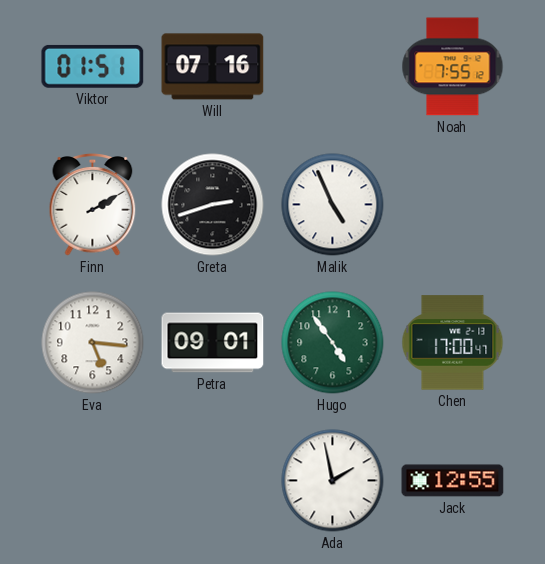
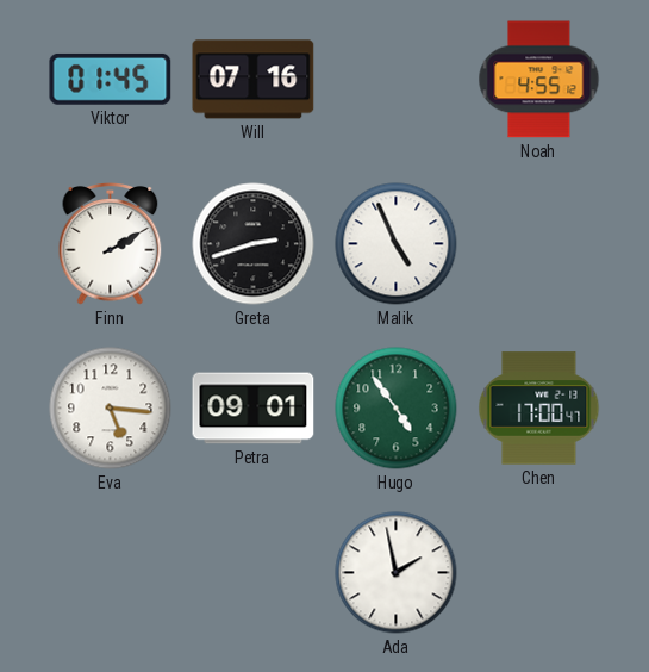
Viktor: 01:51 -> 01:45
Noah: 7:55 -> 4:55
Jack: 12:55 -> none
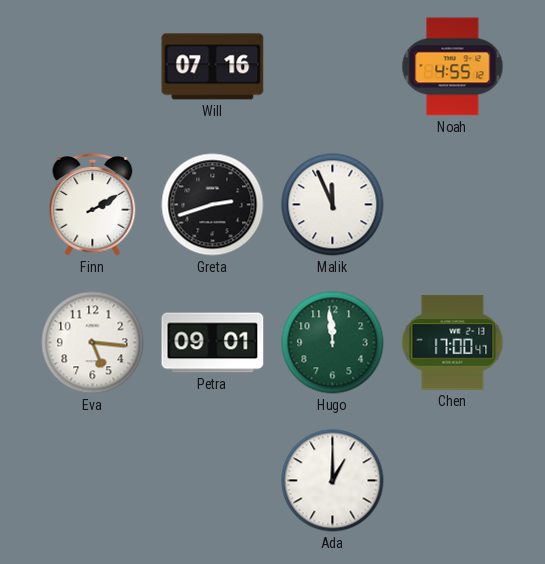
Viktor: 01:45 -> none
Malik: 4:56 -> 11:56
Hugo: 4:54 -> 11:59
Ada: 1:58 -> 1:00
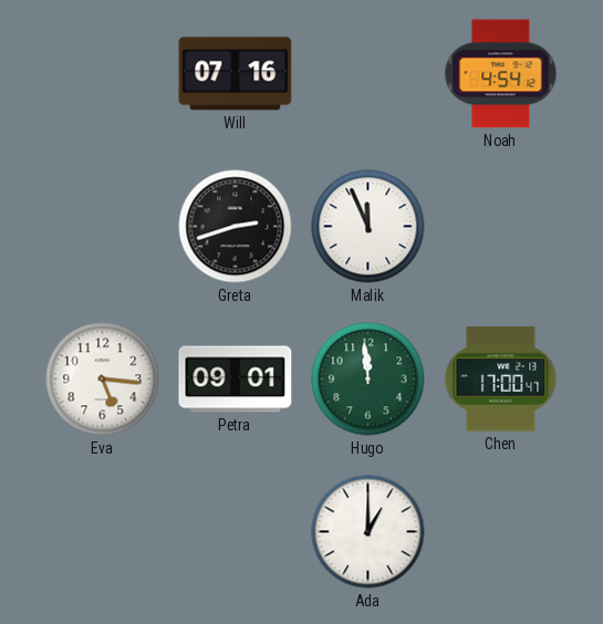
Noah: 4:55 -> 4:54
Finn: 2:10 -> none
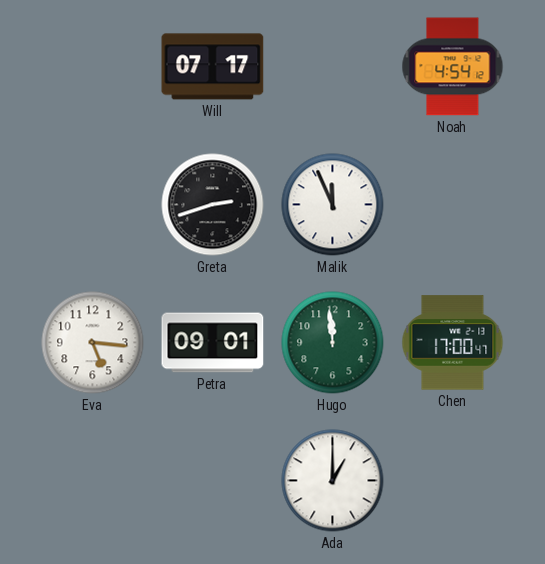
Will: 07:16 -> 07:17
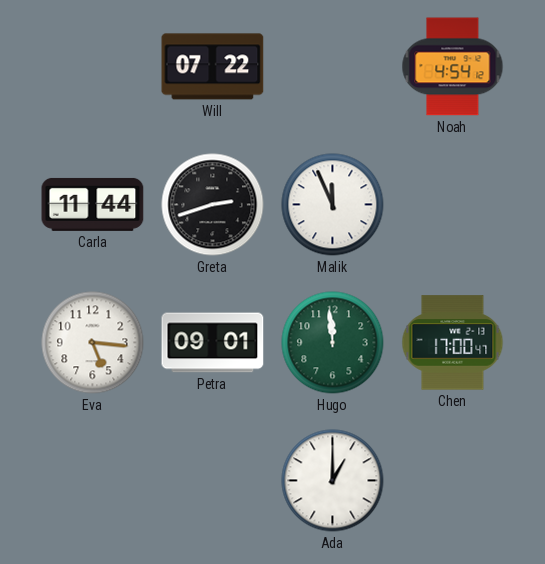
Will: 07:17 -> 07:22
Carla: none -> 11:44
